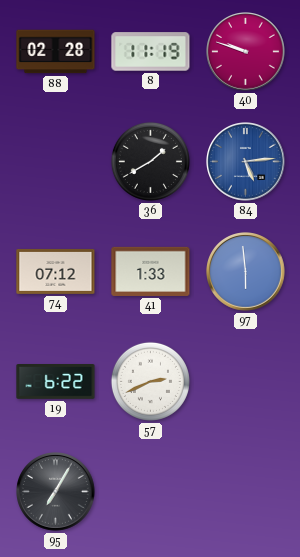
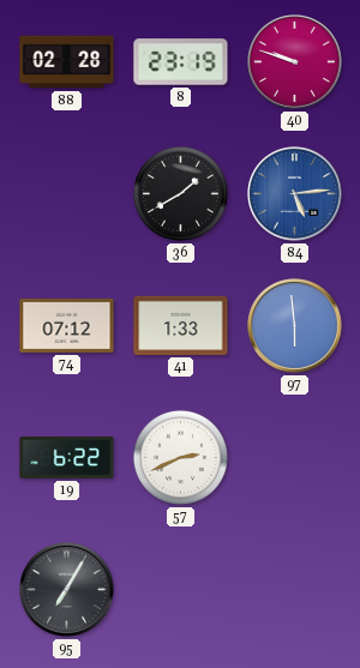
8: 11:19 -> 23:19
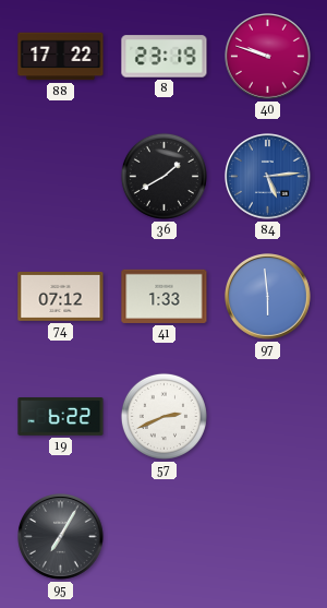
88: 02:28 -> 17:22
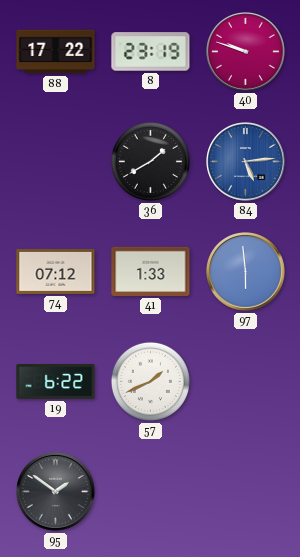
57: 2:41 -> 1:41
95: 7:05 -> 1:51
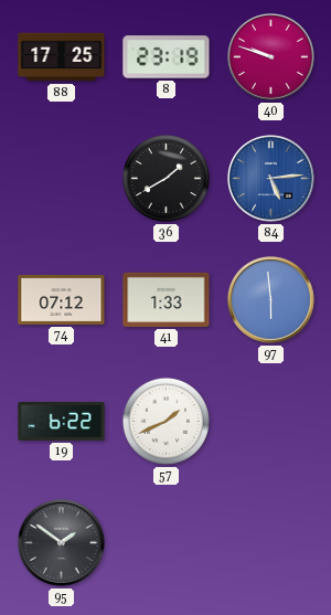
88: 17:22 -> 17:25
